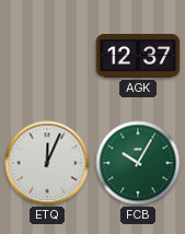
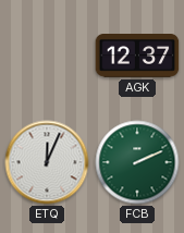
FCB: 10:05 -> 2:11
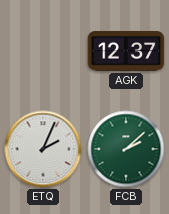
ETQ: 12:04 -> 2:04
FCB: 2:11 -> 2:08
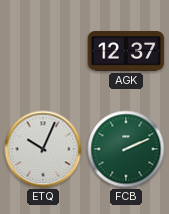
ETQ: 2:04 -> 10:04
FCB: 2:08 -> 2:11
